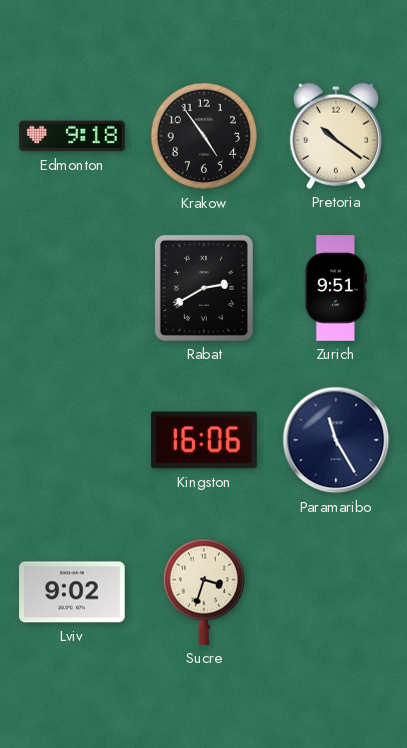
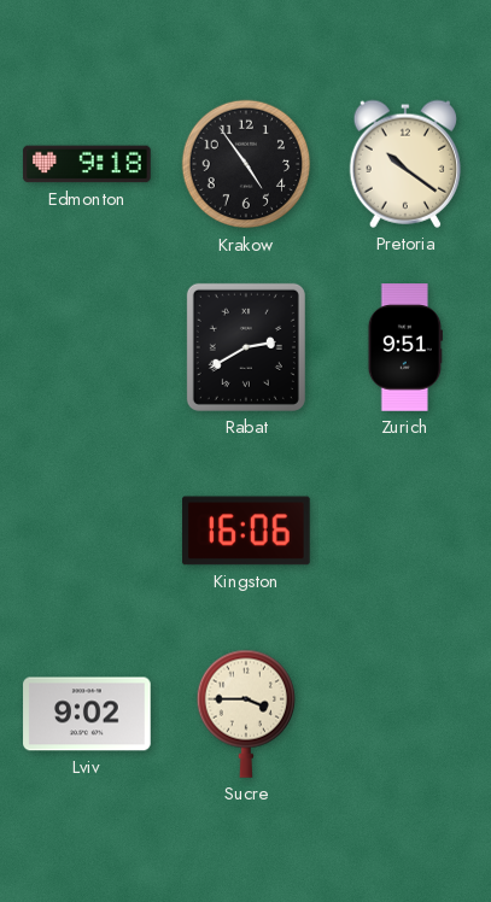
Paramaribo: 11:25 -> none
Sucre: 3:33 -> 3:45
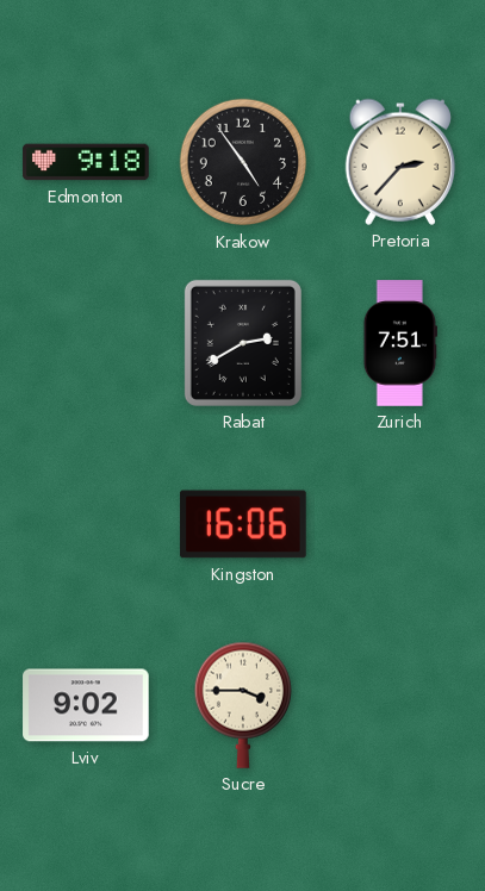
Pretoria: 10:21 -> 2:37
Zurich: 9:51 -> 7:51
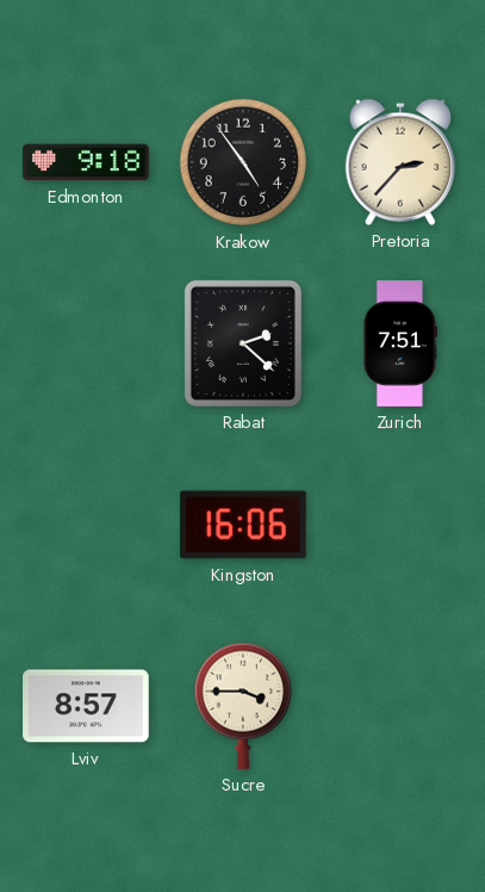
Rabat: 2:40 -> 2:22
Lviv: 9:02 -> 8:57
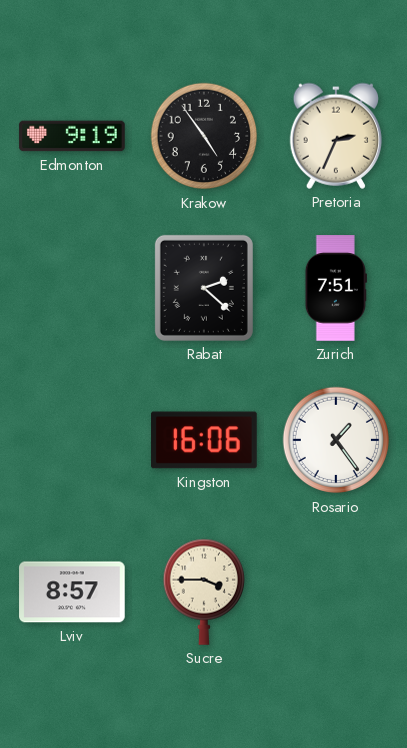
Edmonton: 9:18 -> 9:19
Pretoria: 2:37 -> 2:34
Rosario: none -> 1:24
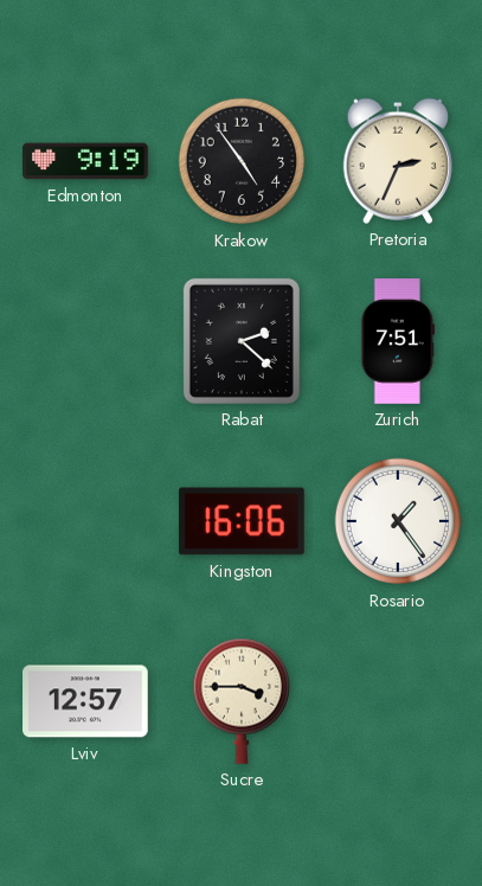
Lviv: 8:57 -> 12:57
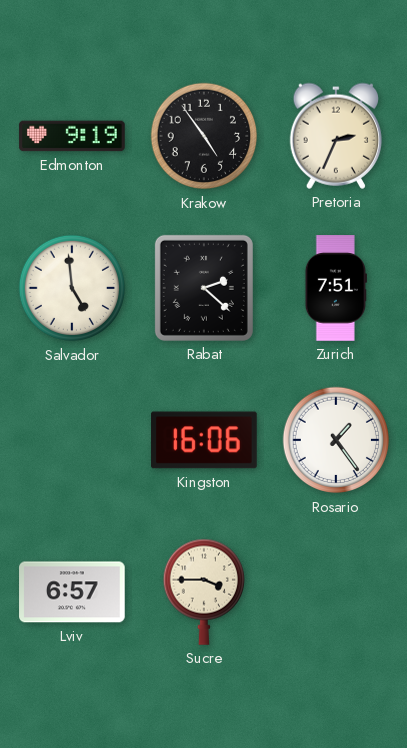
Salvador: none -> 4:59
Lviv: 12:57 -> 6:57
